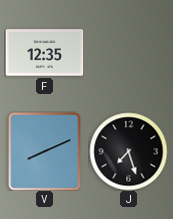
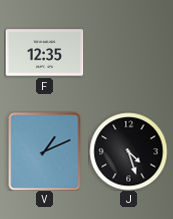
V: 8:11 -> 1:11
J: 7:27 -> 4:27
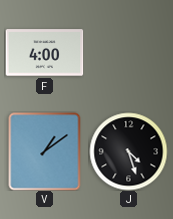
F: 12:35 -> 4:00
V: 1:11 -> 1:09
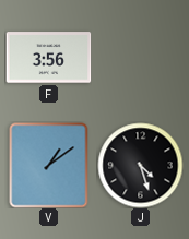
F: 4:00 -> 3:56
